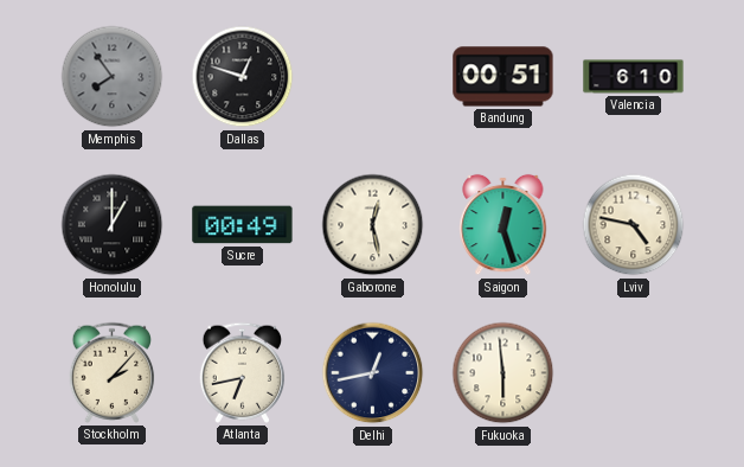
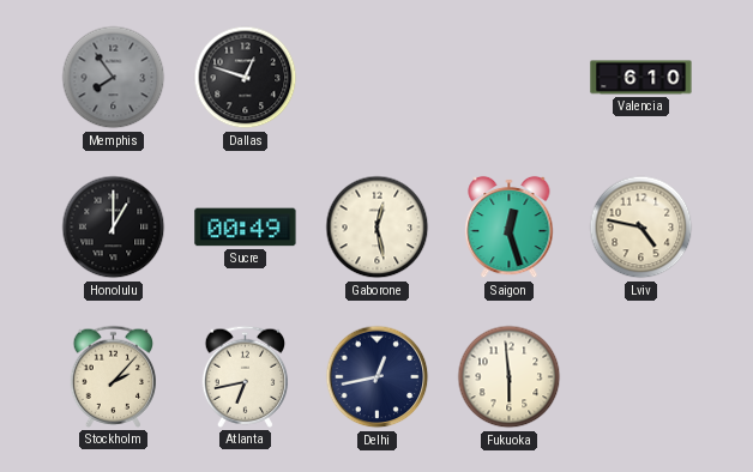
Bandung: 00:51 -> none
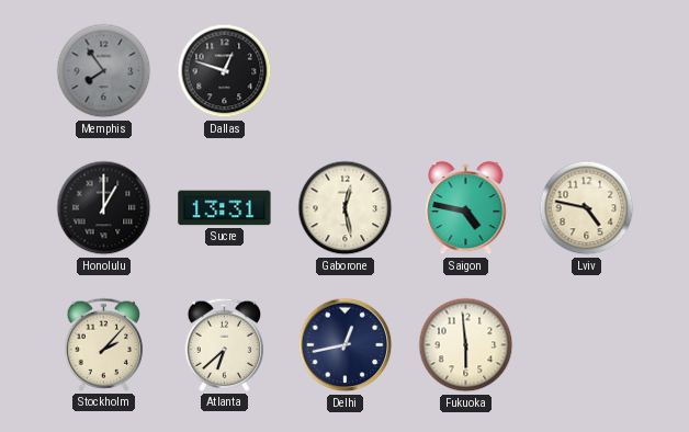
Valencia: 6:10 -> none
Sucre: 00:49 -> 13:31
Saigon: 12:27 -> 4:47
Atlanta: 6:43 -> 6:38
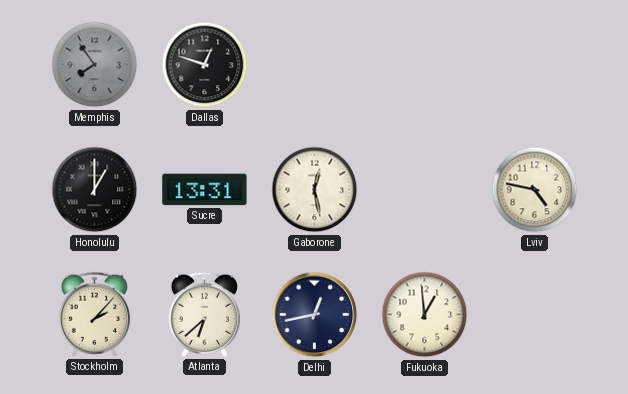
Saigon: 4:47 -> none
Fukuoka: 5:59 -> 12:59
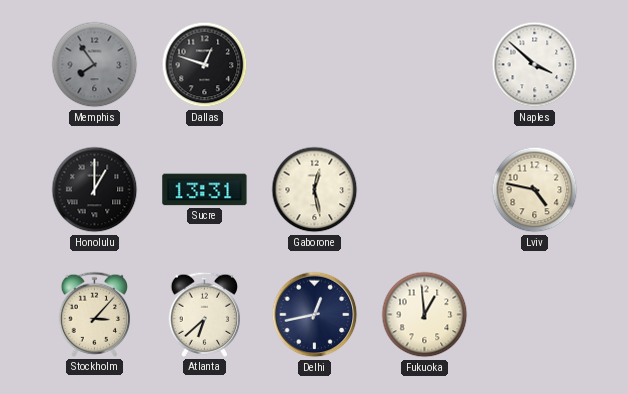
Naples: none -> 3:52
Stockholm: 2:07 -> 3:07
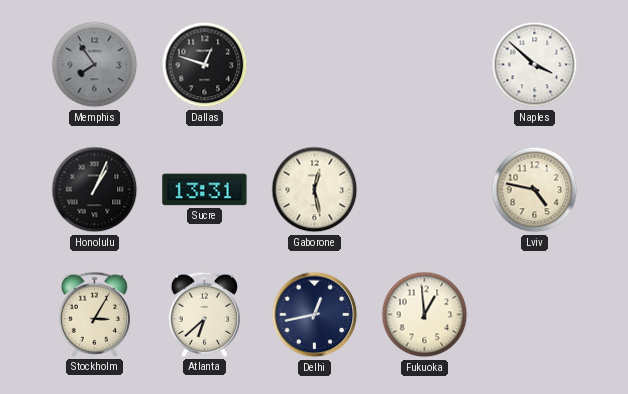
Honolulu: 1:00 -> 1:04
Stockholm: 3:07 -> 3:05
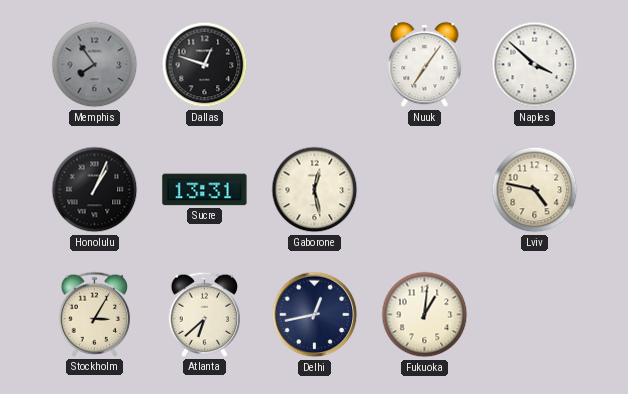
Nuuk: none -> 7:06
Fukuoka: 12:59 -> 1:01
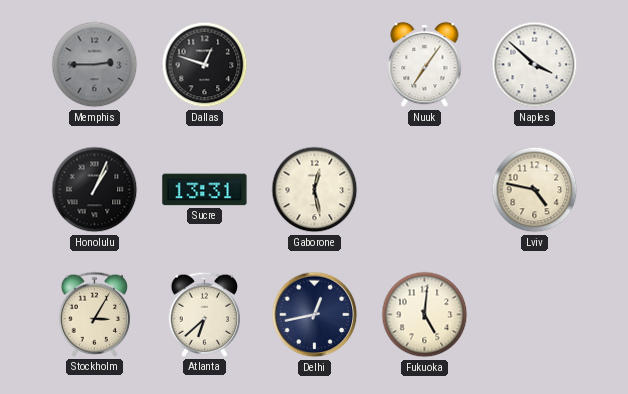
Memphis: 7:54 -> 2:45
Fukuoka: 1:01 -> 5:01
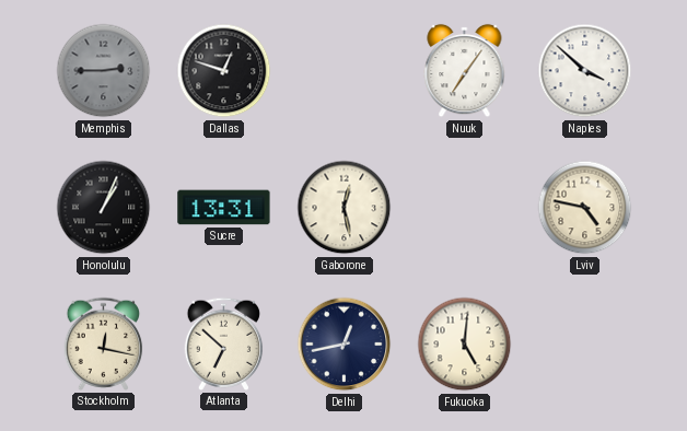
Stockholm: 3:05 -> 12:17
Atlanta: 6:38 -> 6:52
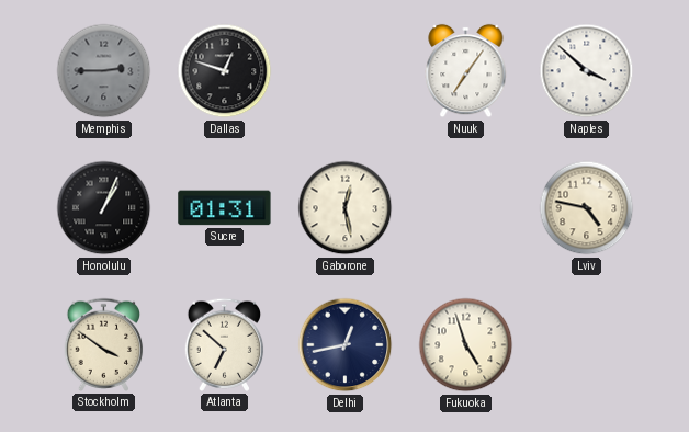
Sucre: 13:31 -> 01:31
Stockholm: 12:17 -> 3:51
Fukuoka: 5:01 -> 4:57
